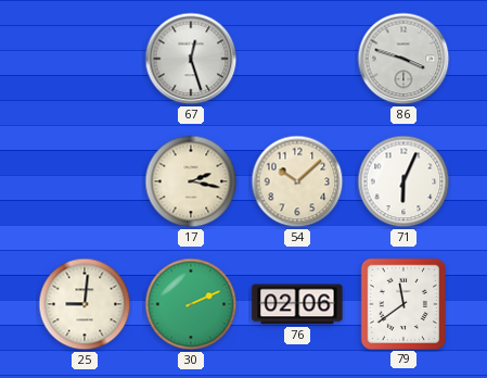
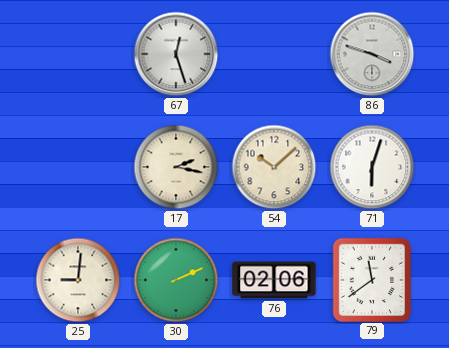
71: 6:04 -> 6:03
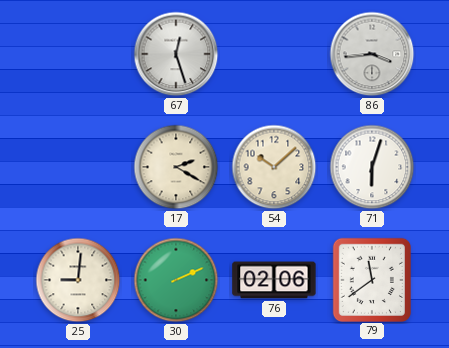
86: 3:48 -> 3:44
17: 2:17 -> 2:20
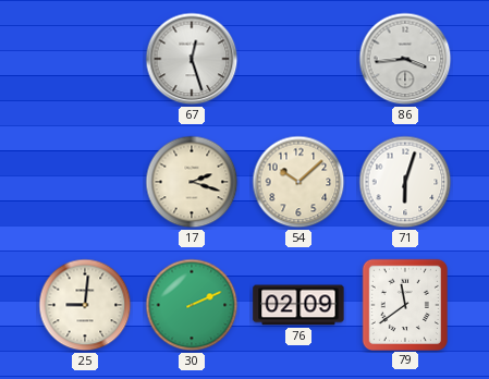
17: 2:20 -> 2:18
76: 02:06 -> 02:09
